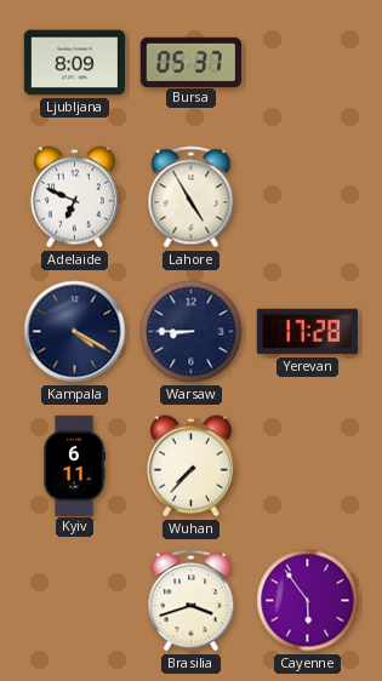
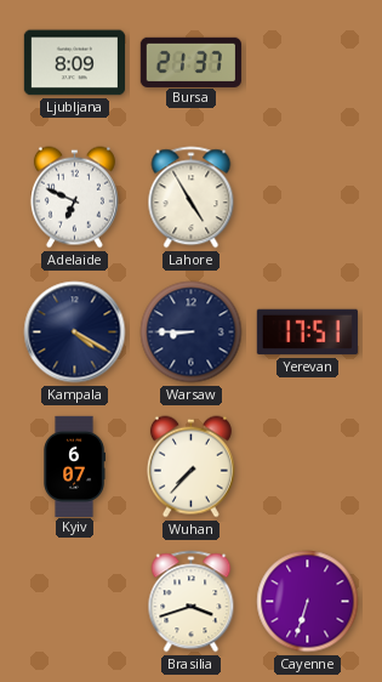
Bursa: 05:37 -> 21:37
Yerevan: 17:28 -> 17:51
Kyiv: 6:11 -> 6:07
Cayenne: 5:54 -> 6:33
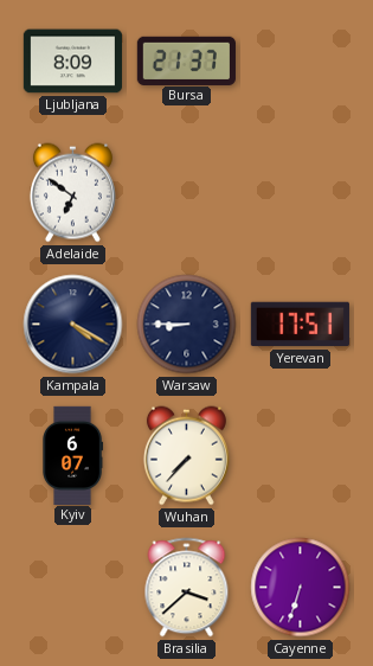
Adelaide: 6:49 -> 6:51
Lahore: 4:55 -> none
Brasilia: 3:42 -> 3:38
